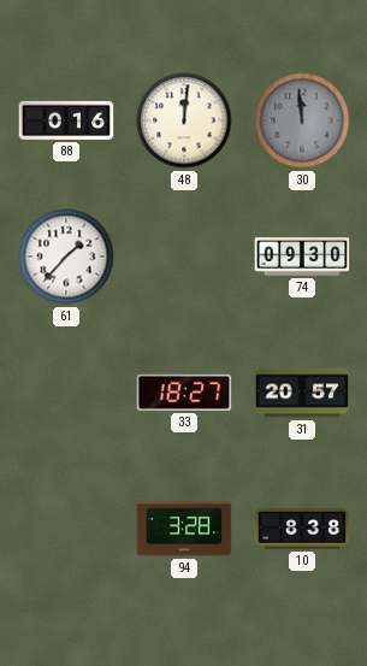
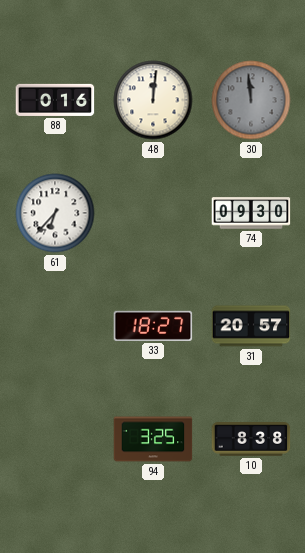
61: 1:37 -> 6:37
94: 3:28 -> 3:25
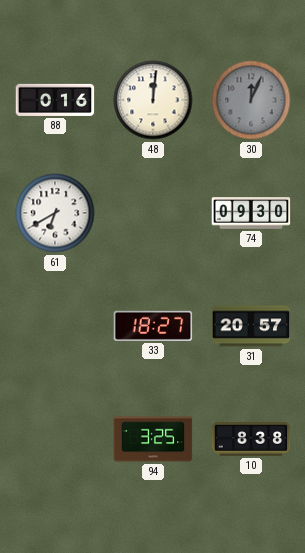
30: 11:59 -> 12:04
61: 6:37 -> 6:40
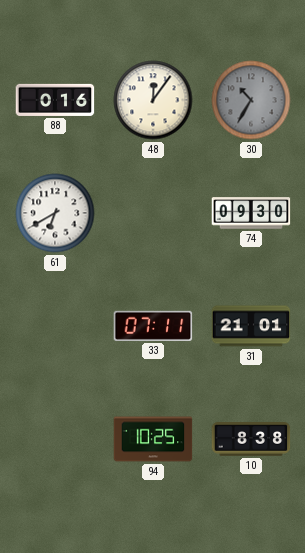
48: 12:01 -> 12:06
30: 12:04 -> 10:35
33: 18:27 -> 07:11
31: 20:57 -> 21:01
94: 3:25 -> 10:25
